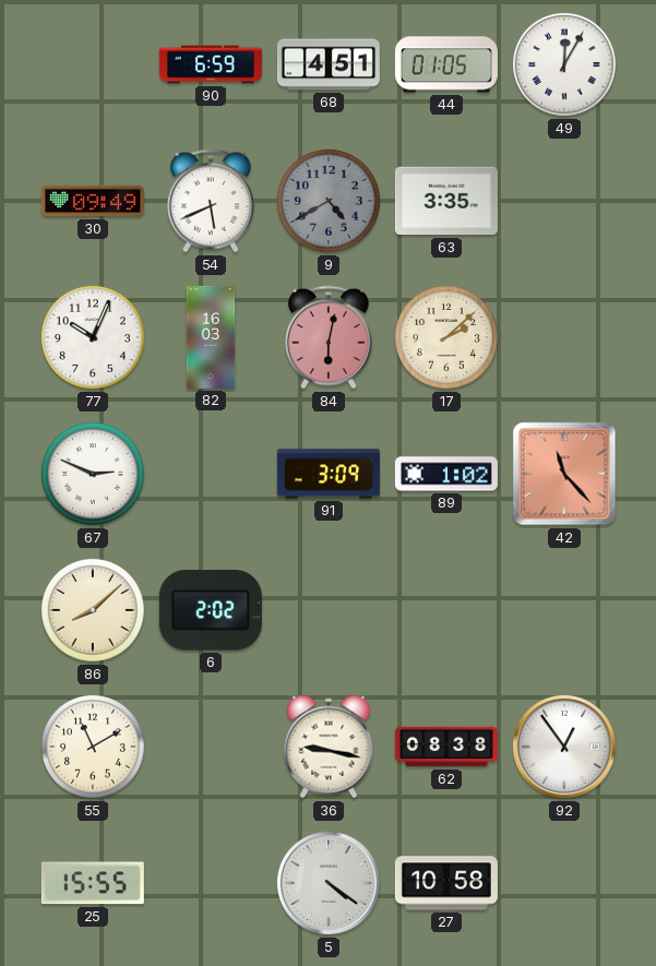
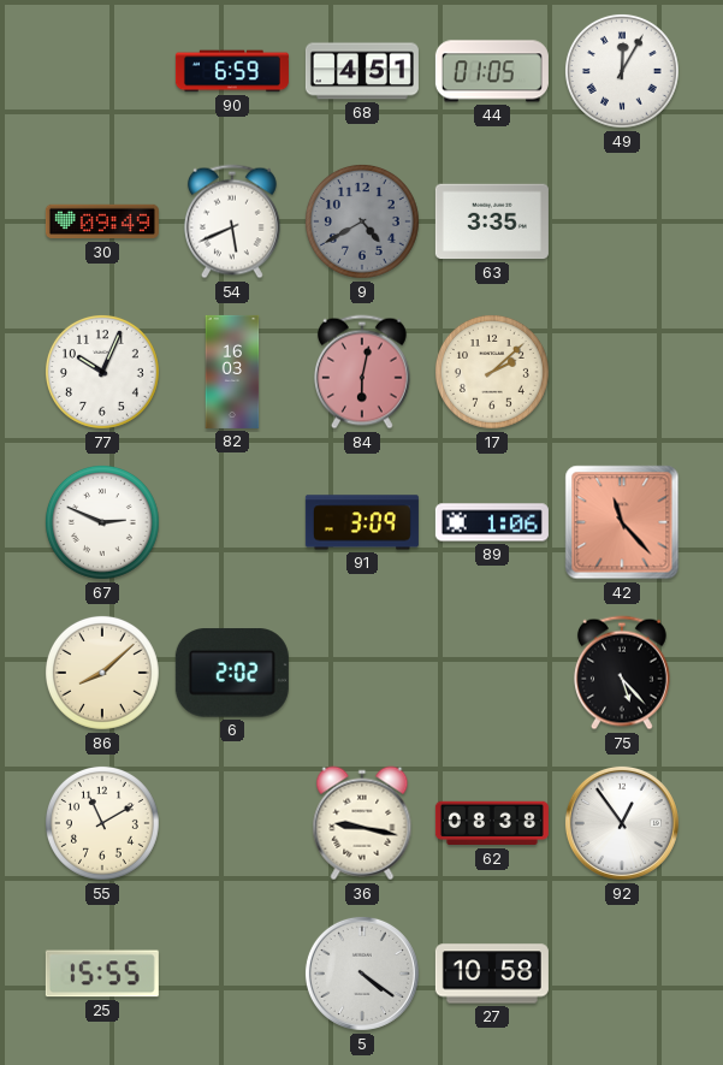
89: 1:02 -> 1:06
75: none -> 5:23
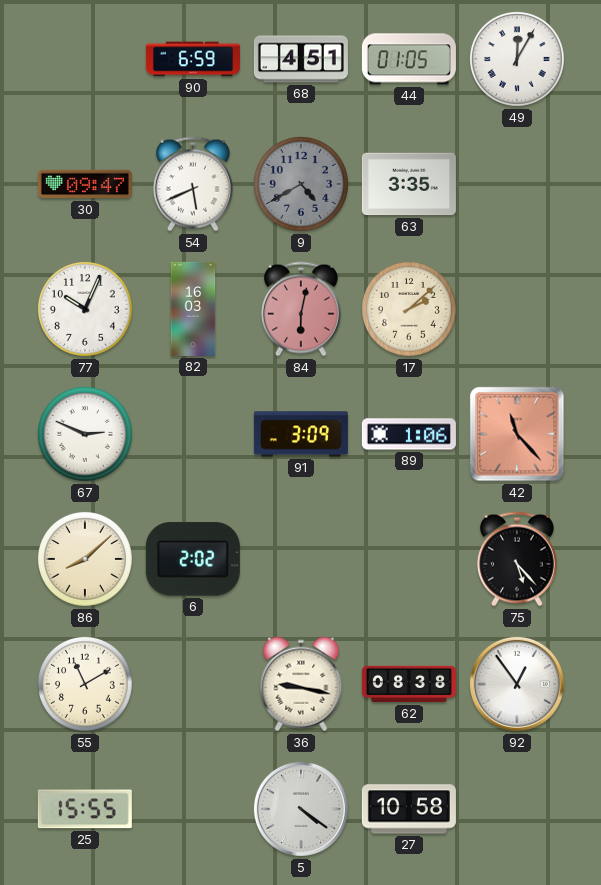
30: 09:49 -> 09:47
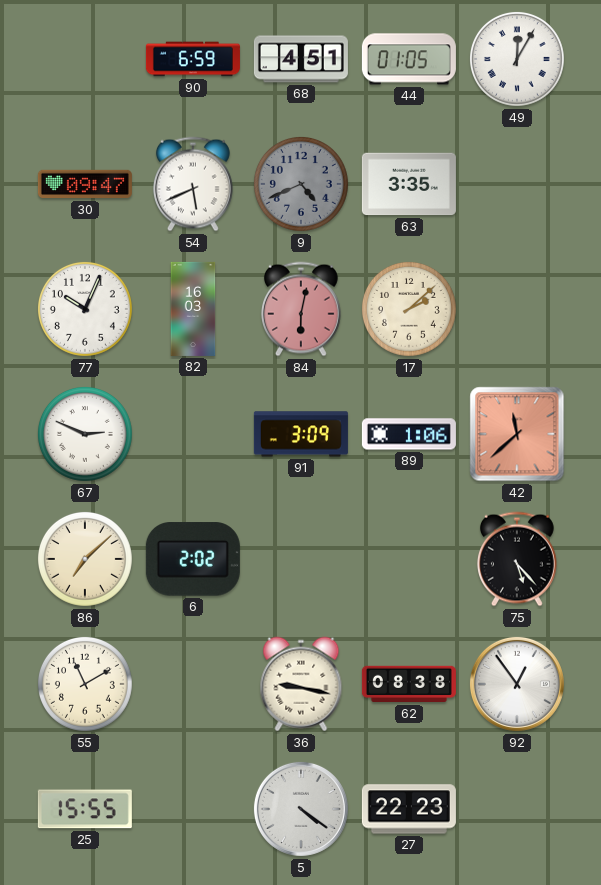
9: 4:40 -> 4:41
42: 11:23 -> 11:38
86: 8:08 -> 7:08
27: 10:58 -> 22:23
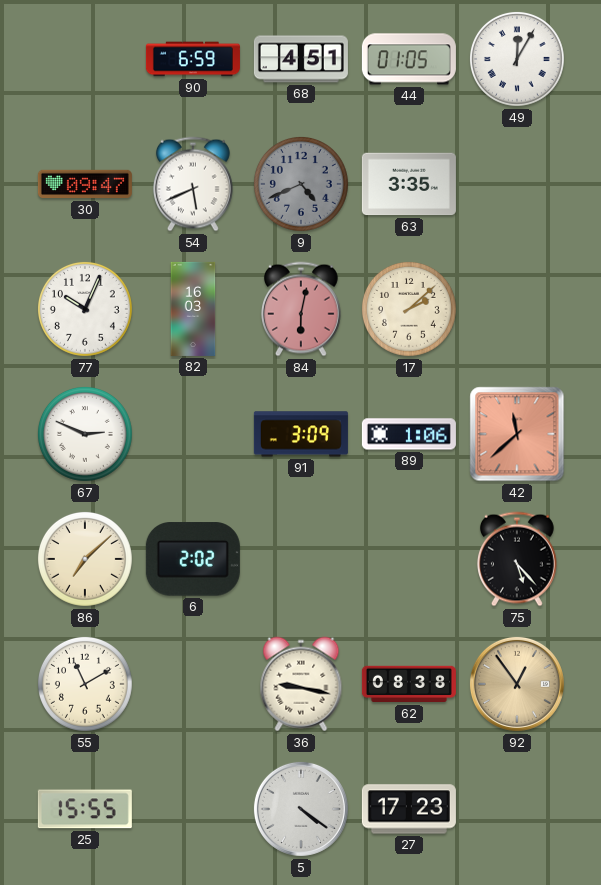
92 dial: white -> champagne
27: 22:23 -> 17:23
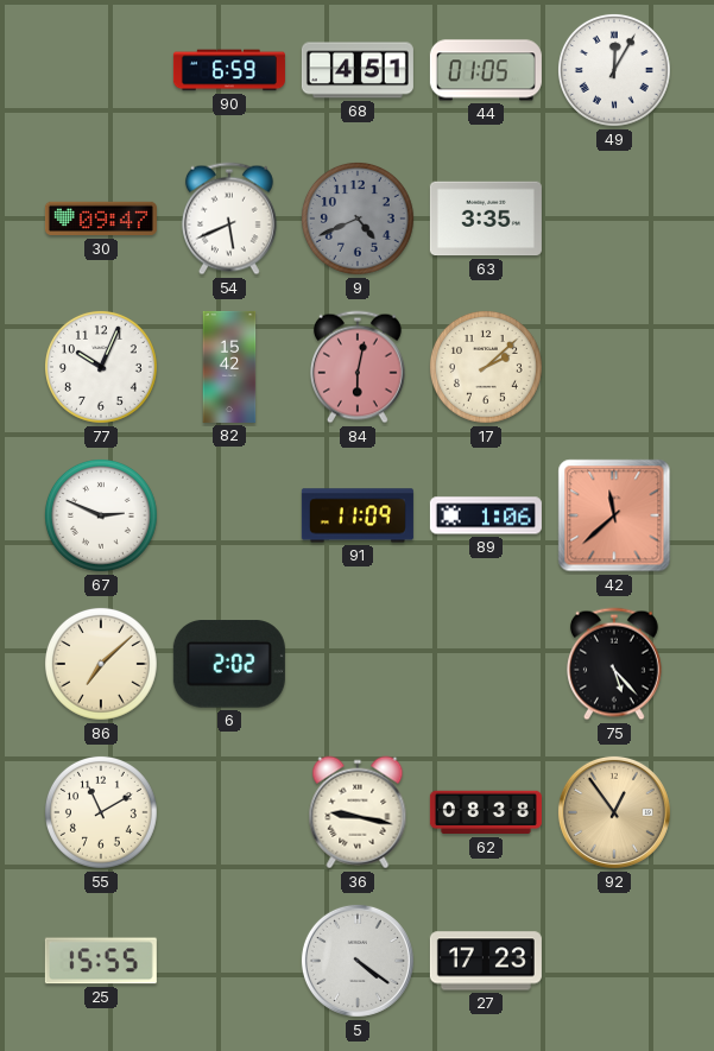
82: 16:03 -> 15:42
91: 3:09 -> 11:09
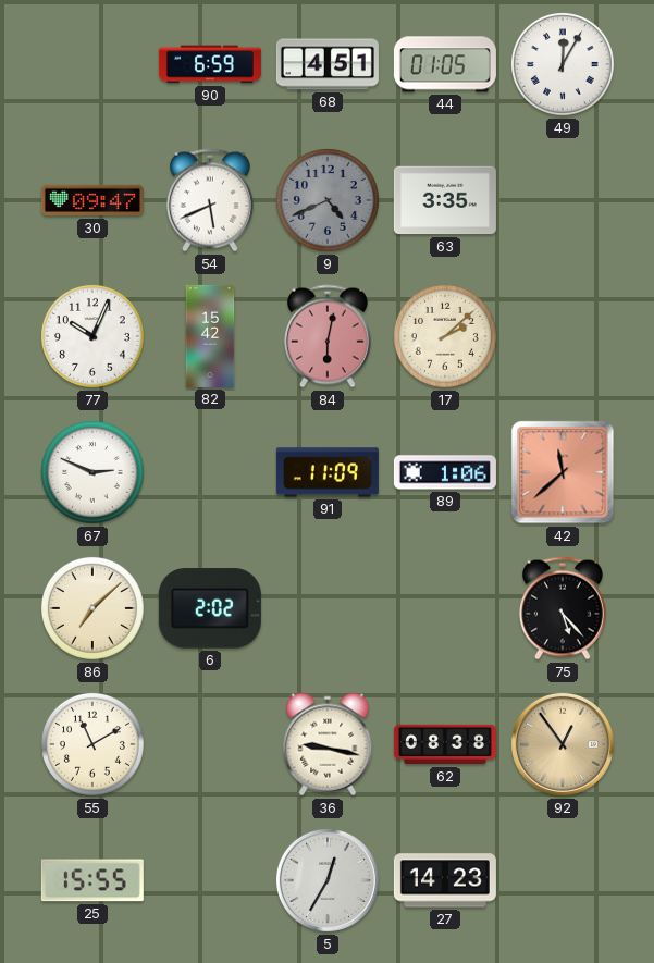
5: 4:21 -> 12:35
27: 17:23 -> 14:23
